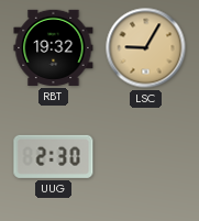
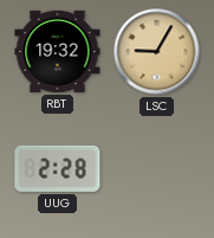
UUG: 2:30 -> 2:28
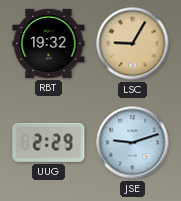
UUG: 2:28 -> 2:29
JSE: none -> 9:12
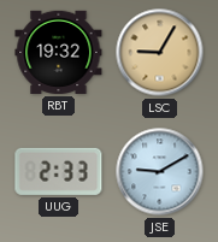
UUG: 2:29 -> 2:33
JSE: 9:12 -> 9:10
